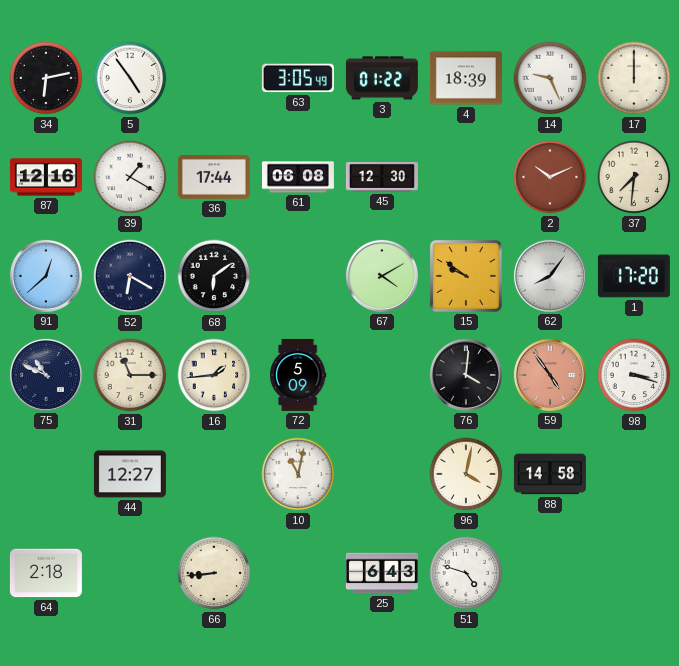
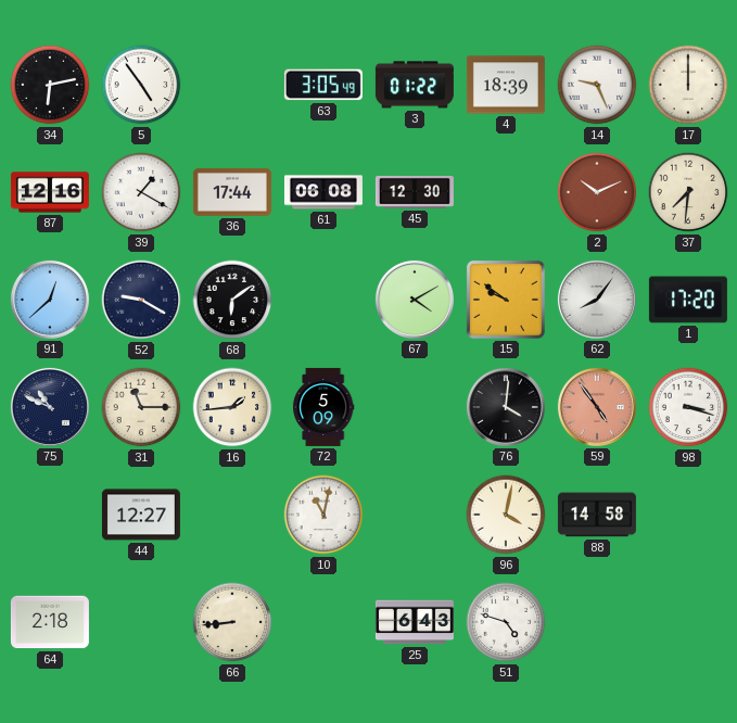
52: 6:20 -> 9:20
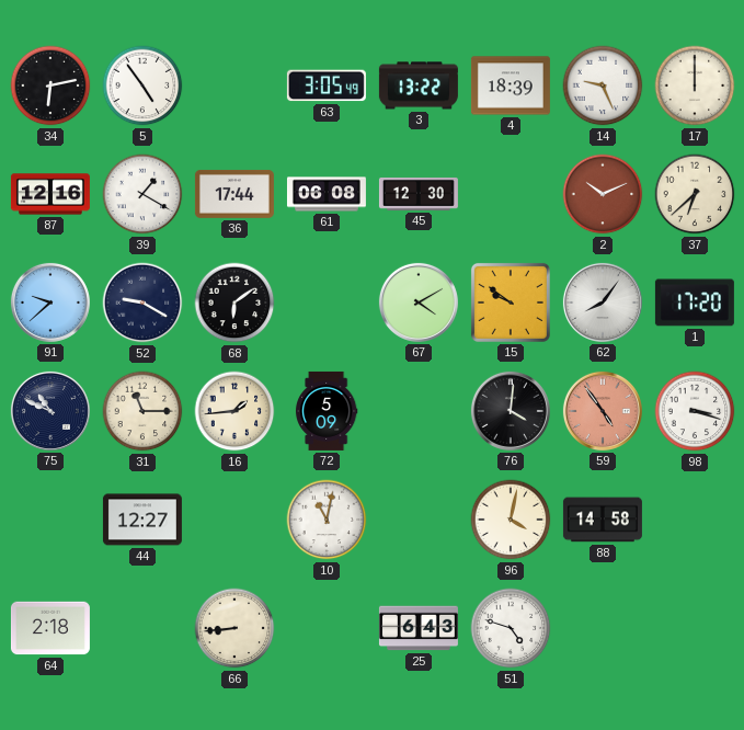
3: 01:22 -> 13:22
37: 7:31 -> 6:38
91: 12:38 -> 9:38
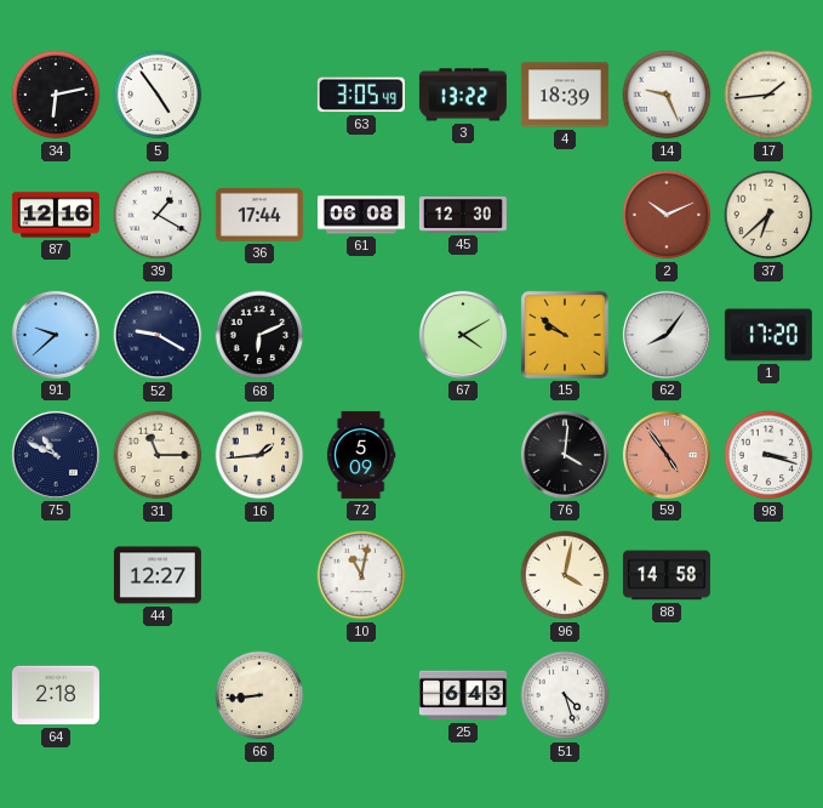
17: 12:00 -> 1:44
68: 6:09 -> 6:11
51: 4:48 -> 4:27
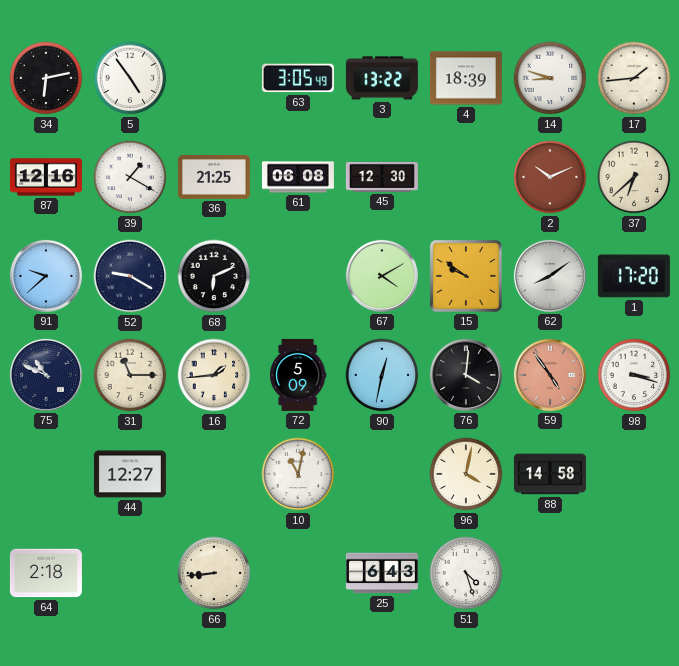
14: 9:26 -> 8:48
36: 17:44 -> 21:25
62: 8:06 -> 8:09
90: none -> 12:32
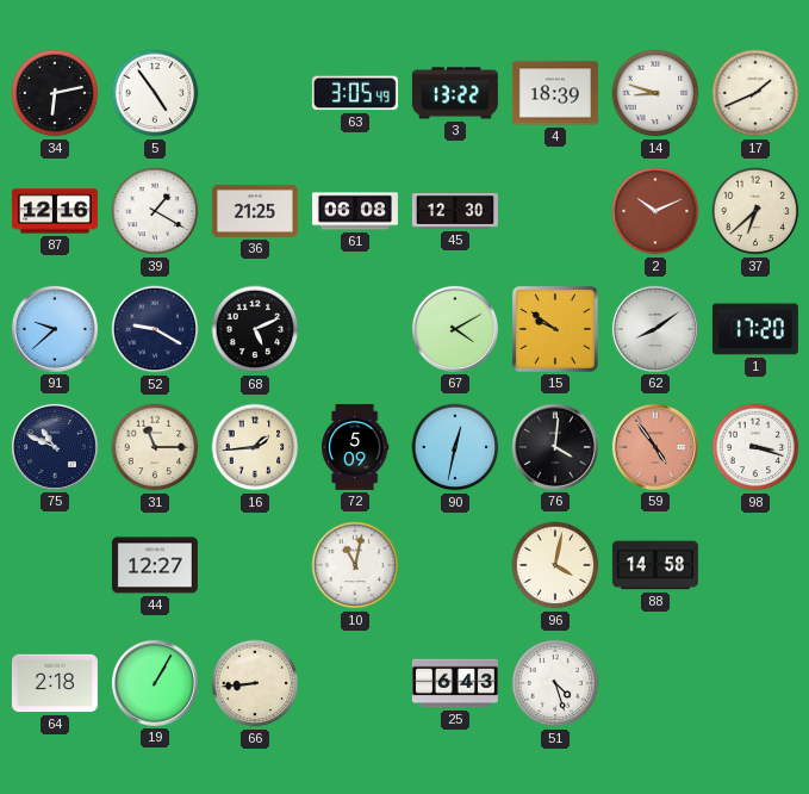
17: 1:44 -> 1:41
68: 6:11 -> 5:11
19: none -> 1:05
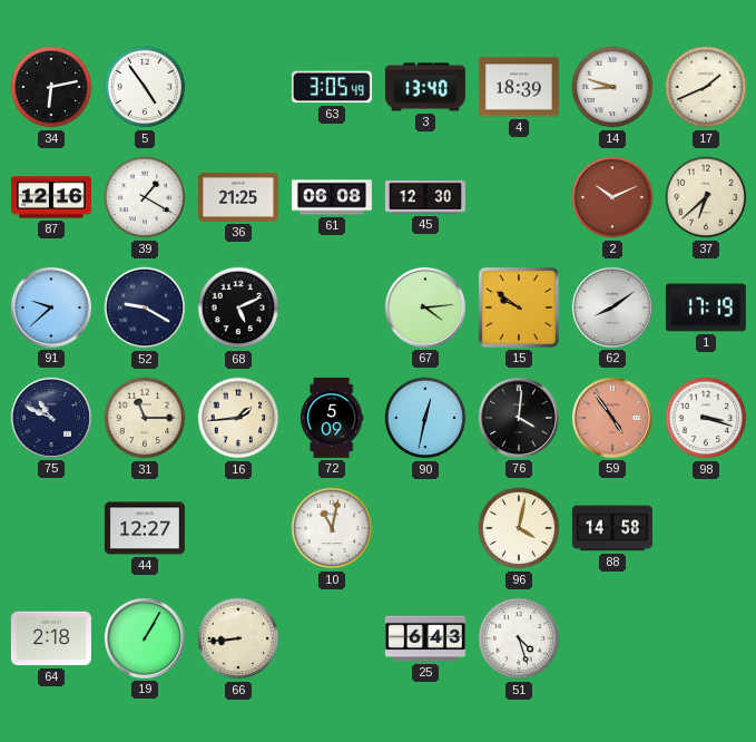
3: 13:22 -> 13:40
67: 4:10 -> 4:14
1: 17:20 -> 17:19
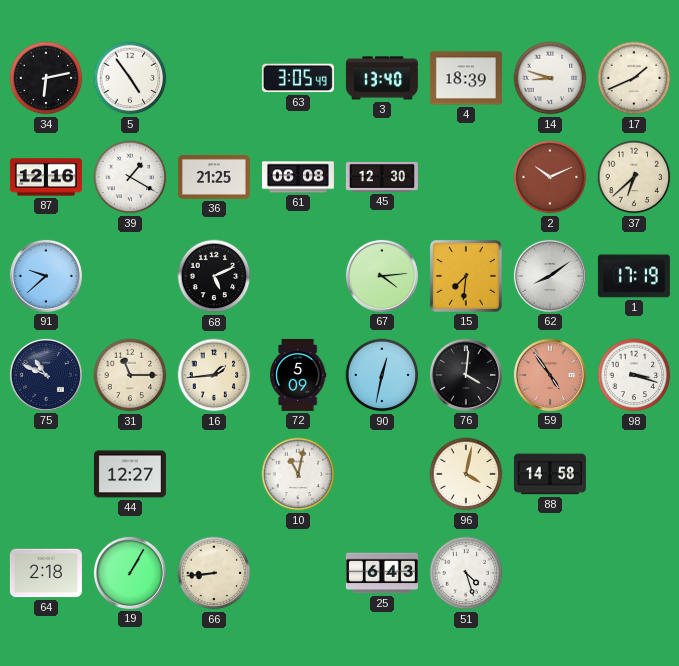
52: 9:20 -> none
15: 9:51 -> 7:31
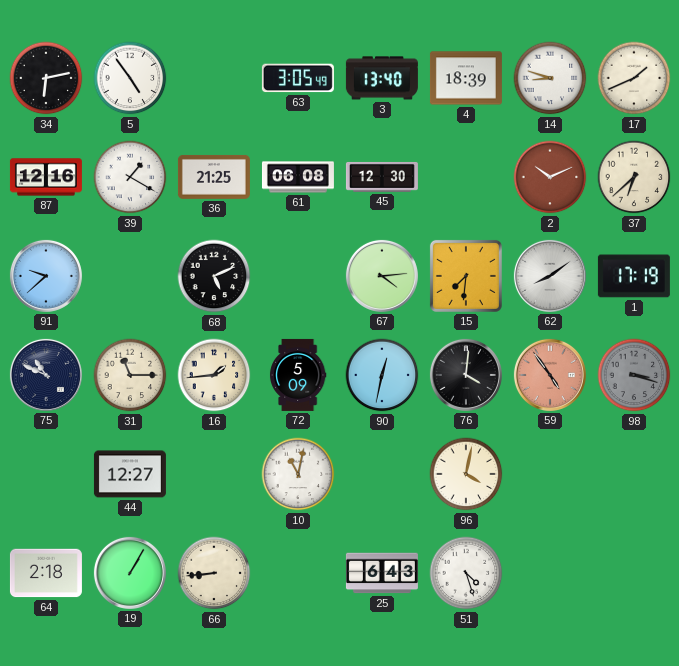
98 dial: white -> grey
88: 14:58 -> none
